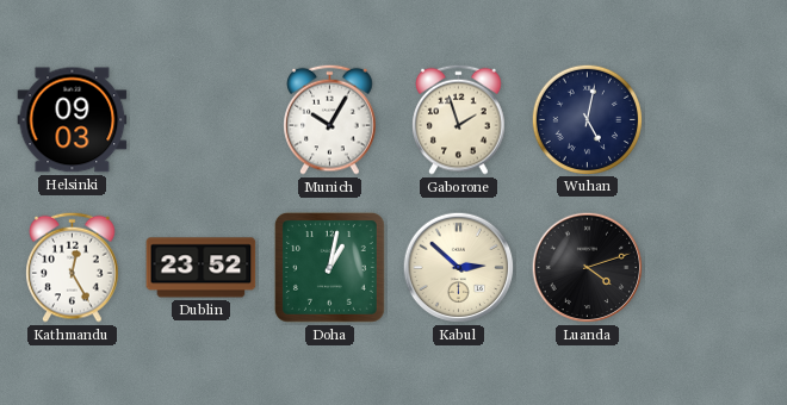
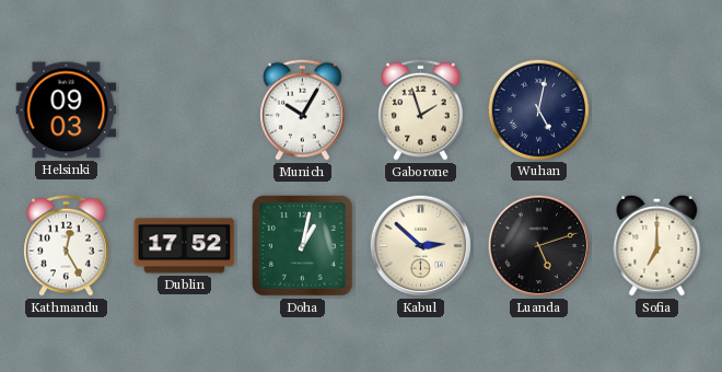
Dublin: 23:52 -> 17:52
Luanda: 4:12 -> 5:12
Sofia: none -> 7:00
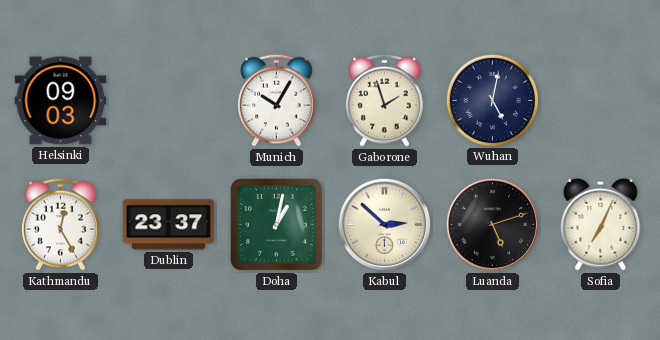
Dublin: 17:52 -> 23:37
Sofia: 7:00 -> 7:04
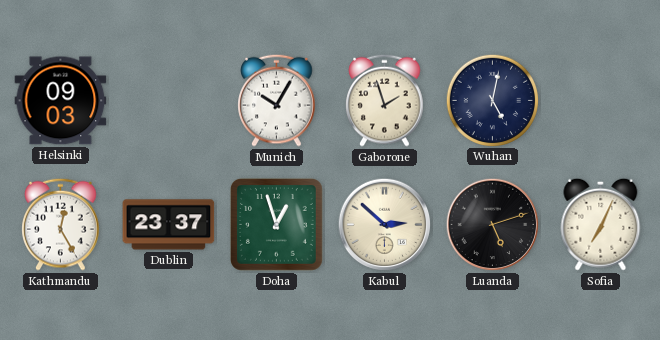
Doha: 1:02 -> 12:57
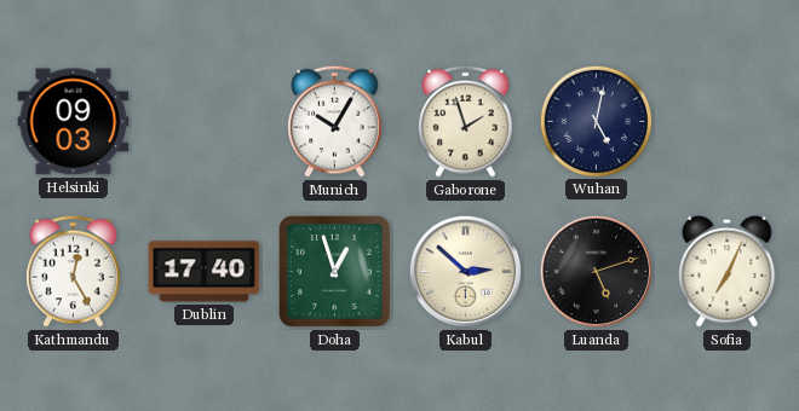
Dublin: 23:37 -> 17:40
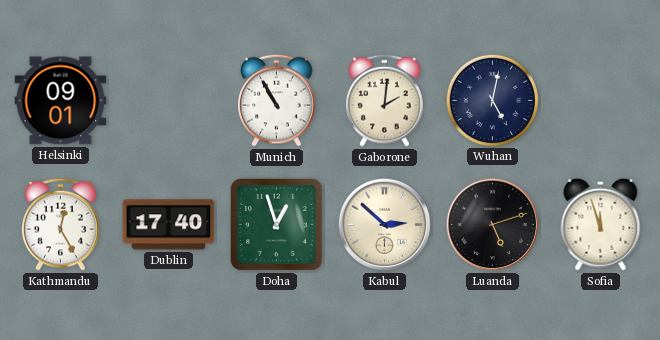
Helsinki: 09:03 -> 09:01
Munich: 10:05 -> 10:55
Gaborone: 1:57 -> 2:01
Sofia: 7:04 -> 11:57
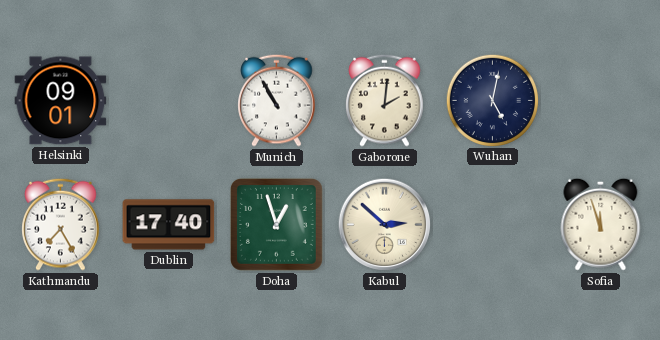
Kathmandu: 12:25 -> 7:25
Luanda: 5:12 -> none
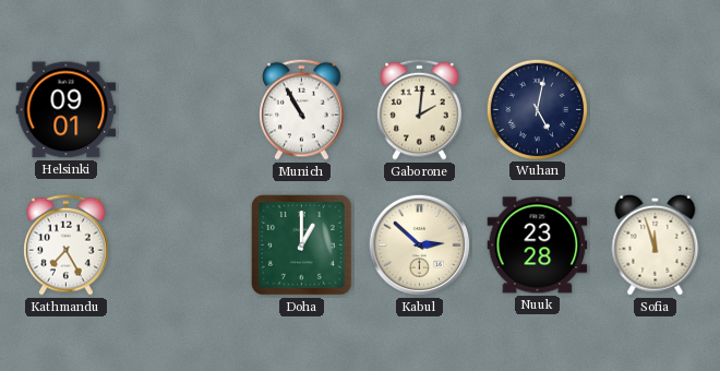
Dublin: 17:40 -> none
Doha: 12:57 -> 1:00
Nuuk: none -> 23:28
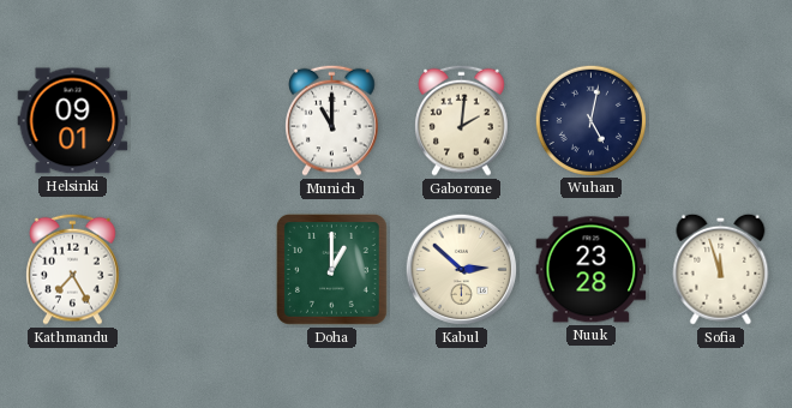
Munich: 10:55 -> 11:00
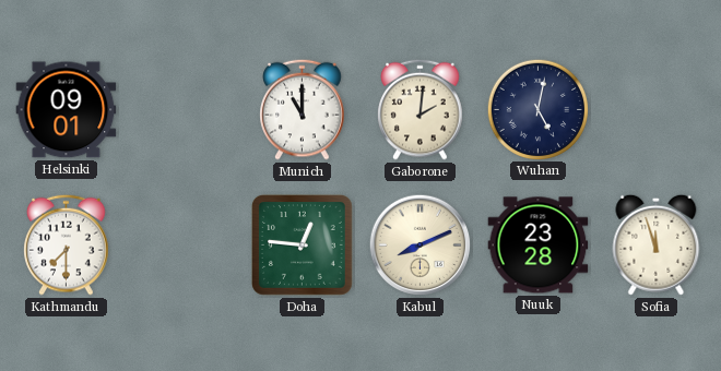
Kathmandu: 7:25 -> 7:30
Doha: 1:00 -> 12:46
Kabul: 2:52 -> 8:11
